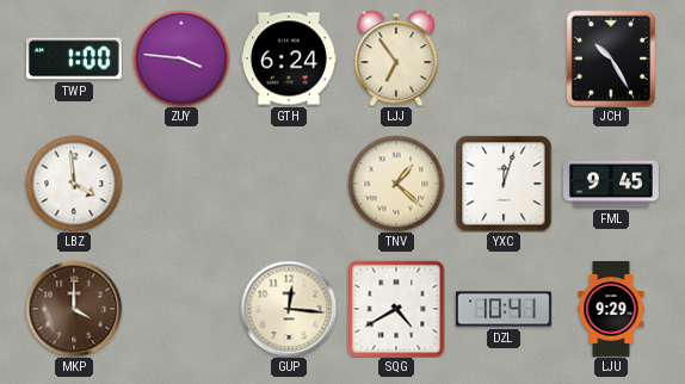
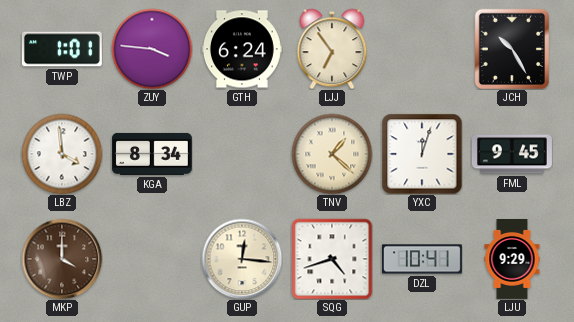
TWP: 1:00 -> 1:01
KGA: none -> 8:34
SQG: 4:40 -> 4:42
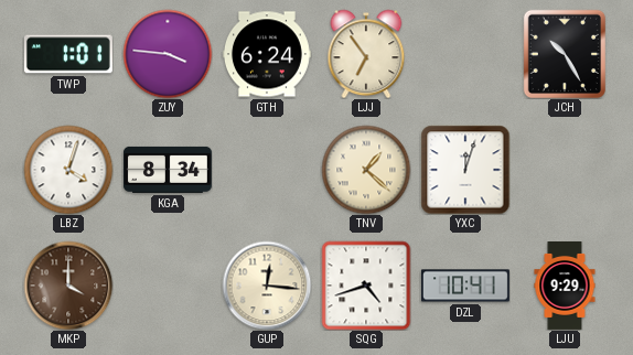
LBZ: 3:59 -> 4:03
FML: 9:45 -> none
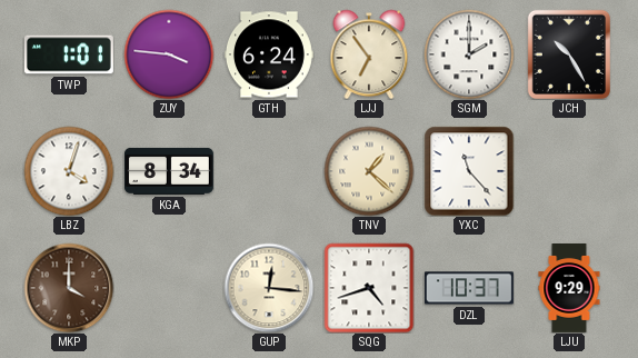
SGM: none -> 2:00
YXC: 12:03 -> 11:23
DZL: 10:41 -> 10:37
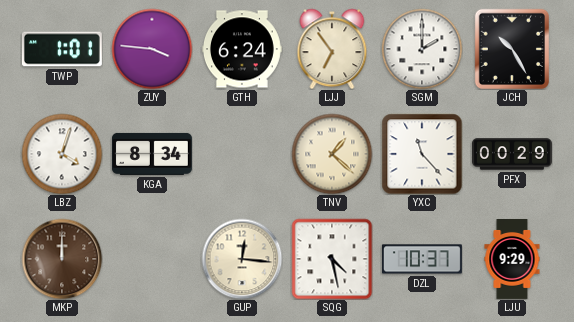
PFX: none -> 00:29
MKP: 4:00 -> 12:00
SQG: 4:42 -> 4:28
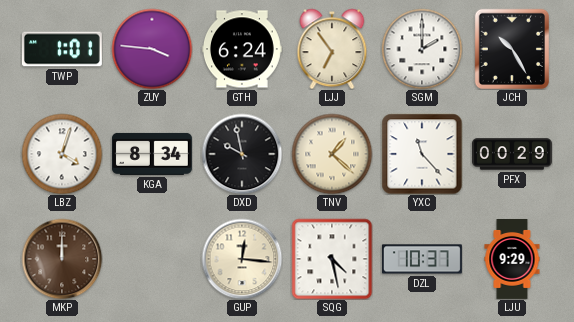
DXD: none -> 9:58
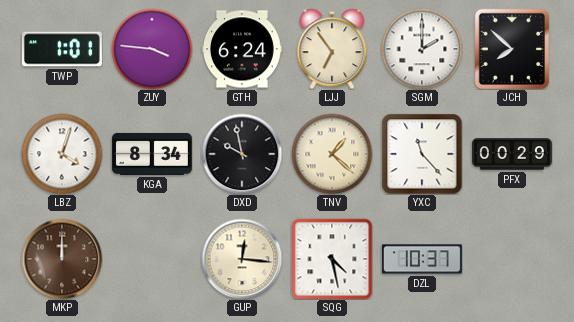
JCH: 10:25 -> 7:52
LJU: 9:29 -> none
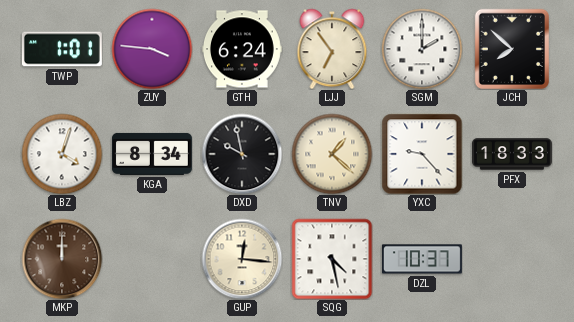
YXC: 11:23 -> 9:23
PFX: 00:29 -> 18:33
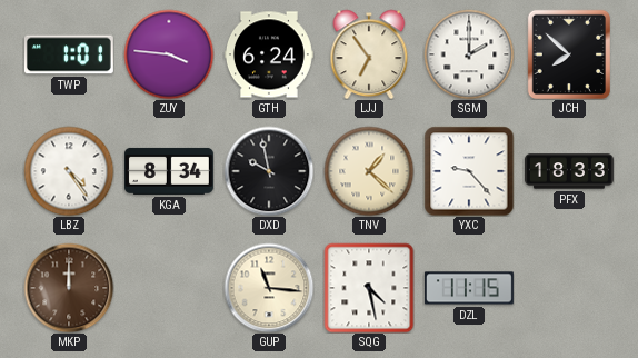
LBZ: 4:03 -> 4:24
GUP: 12:16 -> 11:16
DZL: 10:37 -> 11:15
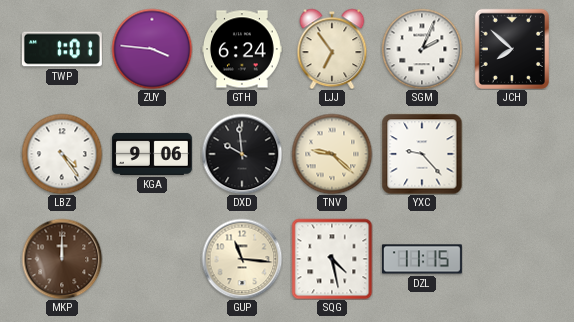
SGM: 2:00 -> 2:04
KGA: 8:34 -> 9:06
DXD: 9:58 -> 9:59
TNV: 1:22 -> 9:22
PFX: 18:33 -> none
